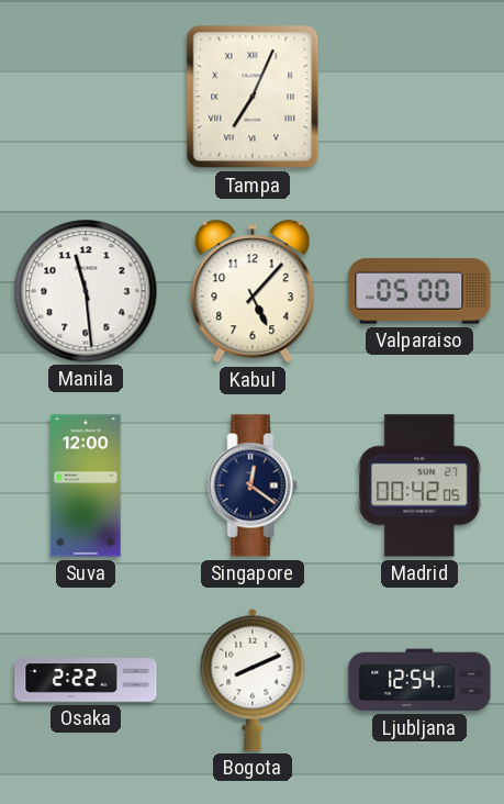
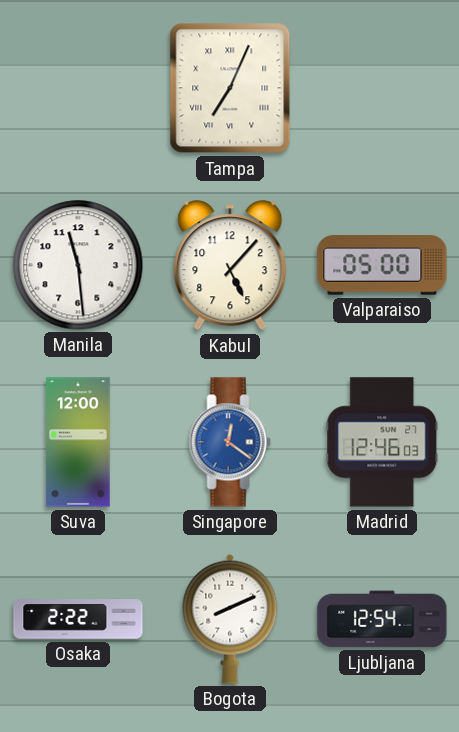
Singapore dial: navy -> blue
Madrid: 00:42 -> 12:46
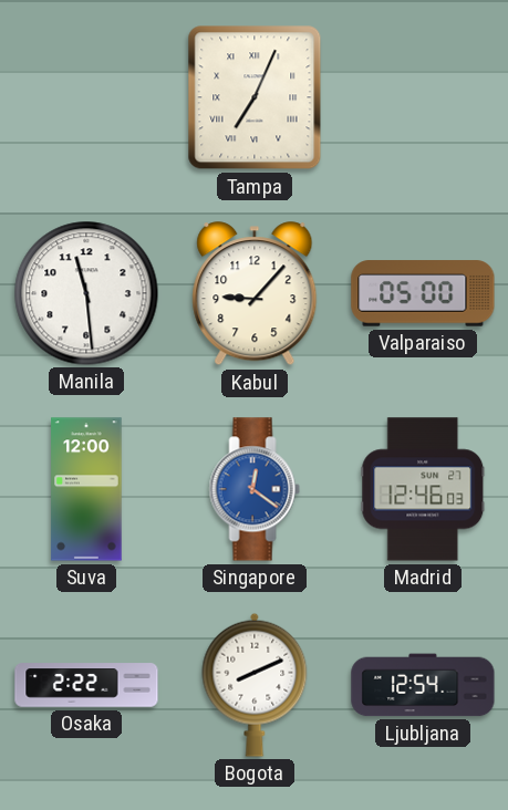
Kabul: 5:07 -> 9:07
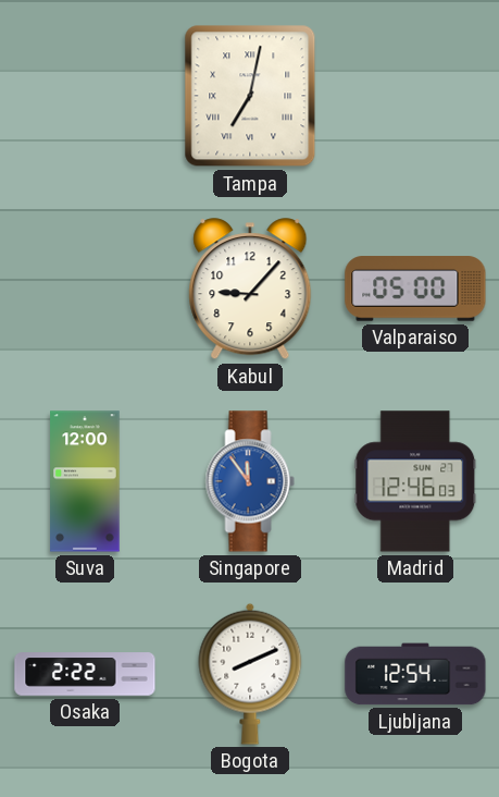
Tampa: 7:04 -> 7:02
Manila: 11:29 -> none
Singapore: 12:21 -> 11:54
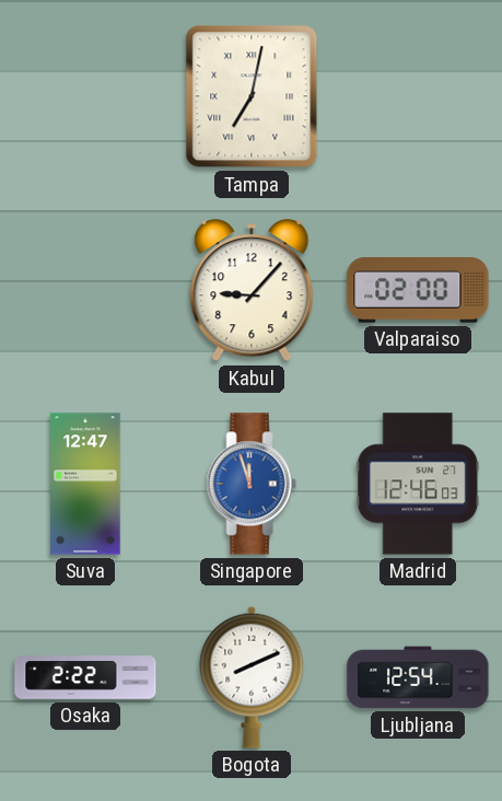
Valparaiso: 05:00 -> 02:00
Suva: 12:00 -> 12:47
Singapore: 11:54 -> 11:57
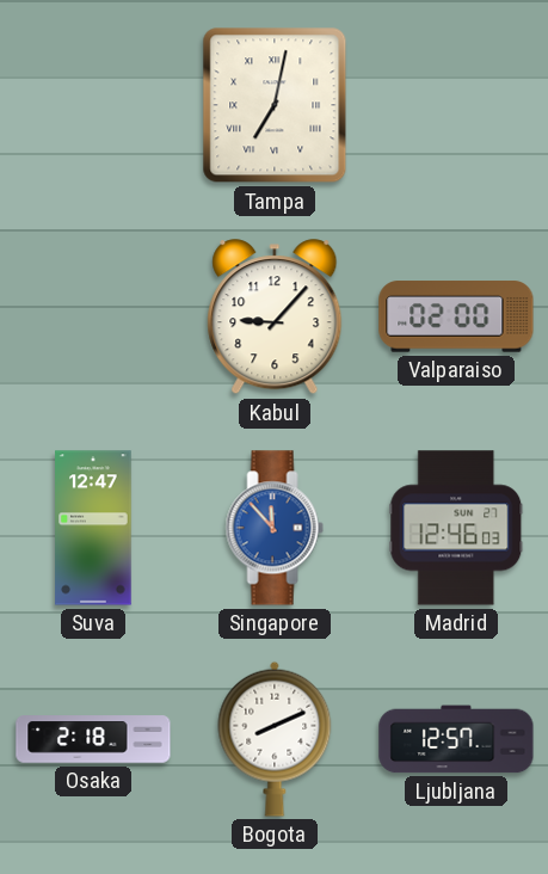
Singapore: 11:57 -> 11:53
Osaka: 2:22 -> 2:18
Ljubljana: 12:54 -> 12:57
